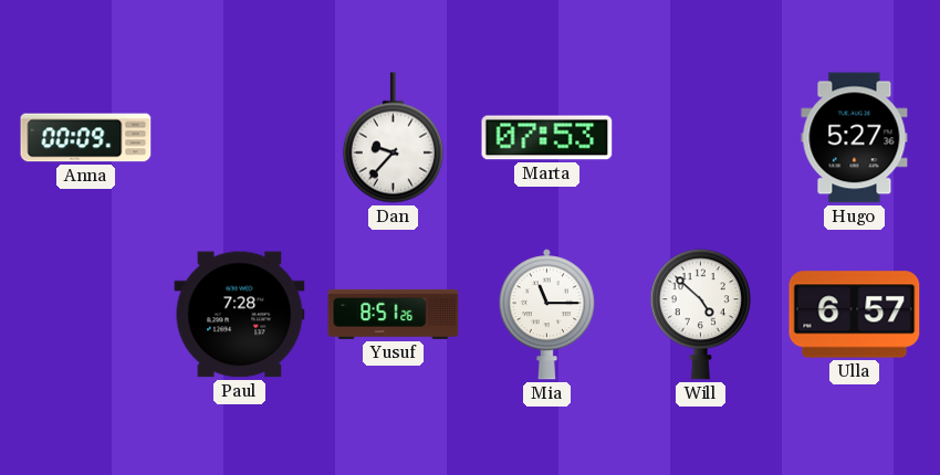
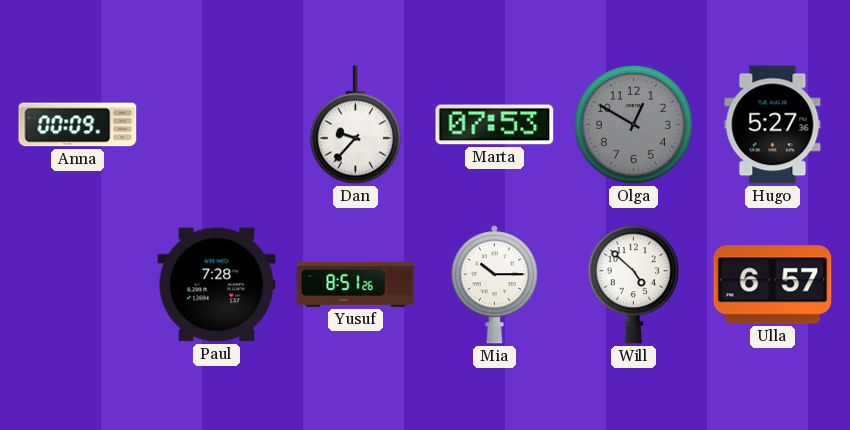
Olga: none -> 12:50
Mia: 11:15 -> 10:15
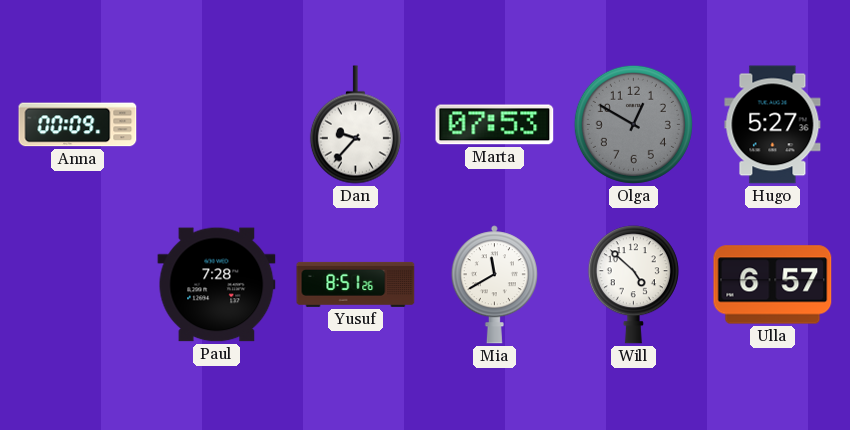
Mia: 10:15 -> 11:40
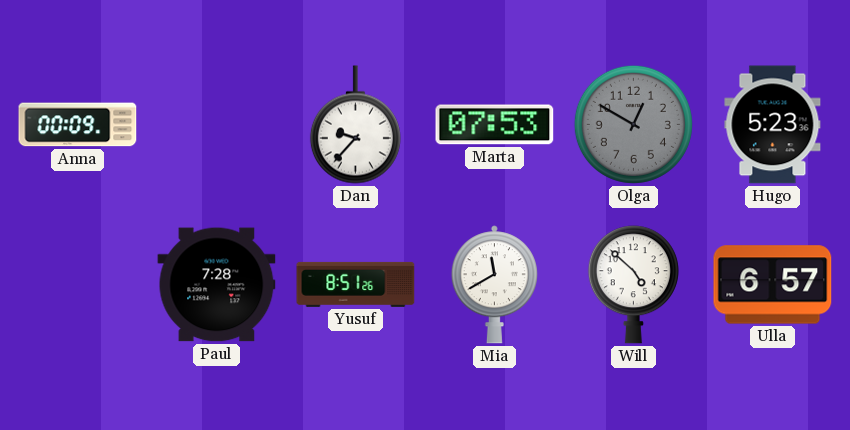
Hugo: 5:27 -> 5:23
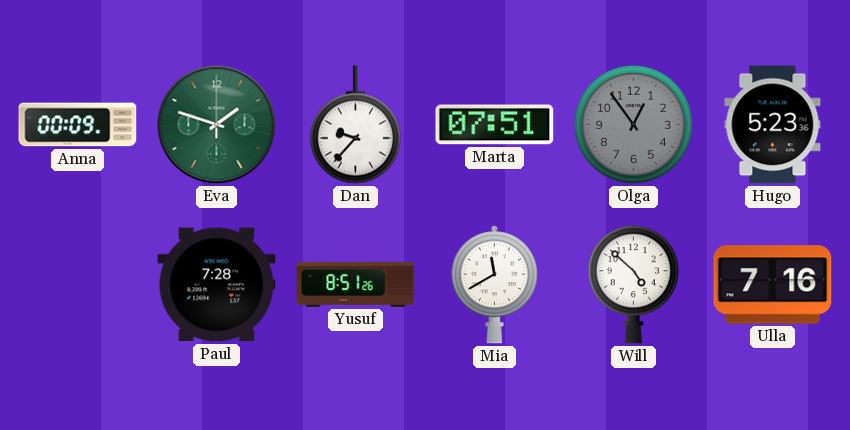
Eva: none -> 1:48
Marta: 07:53 -> 07:51
Olga: 12:50 -> 12:54
Ulla: 6:57 -> 7:16
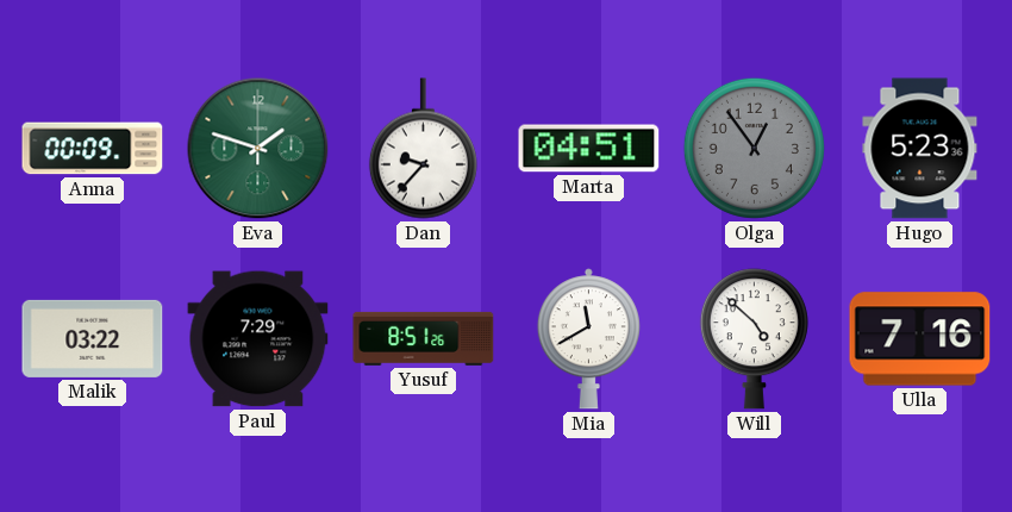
Marta: 07:51 -> 04:51
Malik: none -> 03:22
Paul: 7:28 -> 7:29
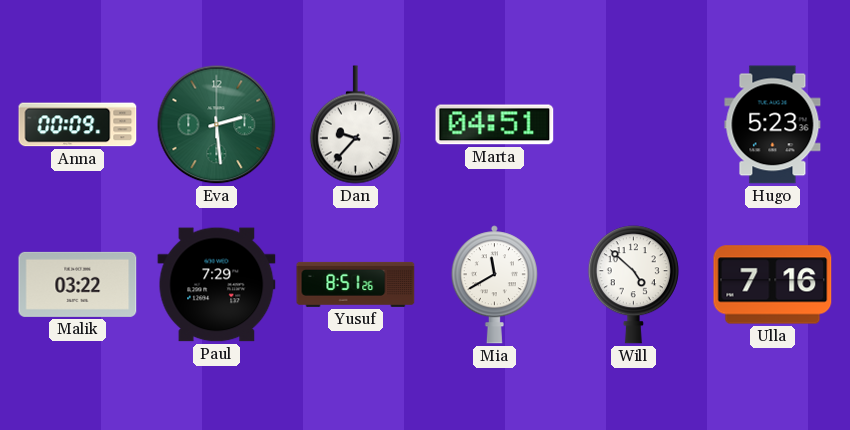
Eva: 1:48 -> 2:29
Olga: 12:54 -> none
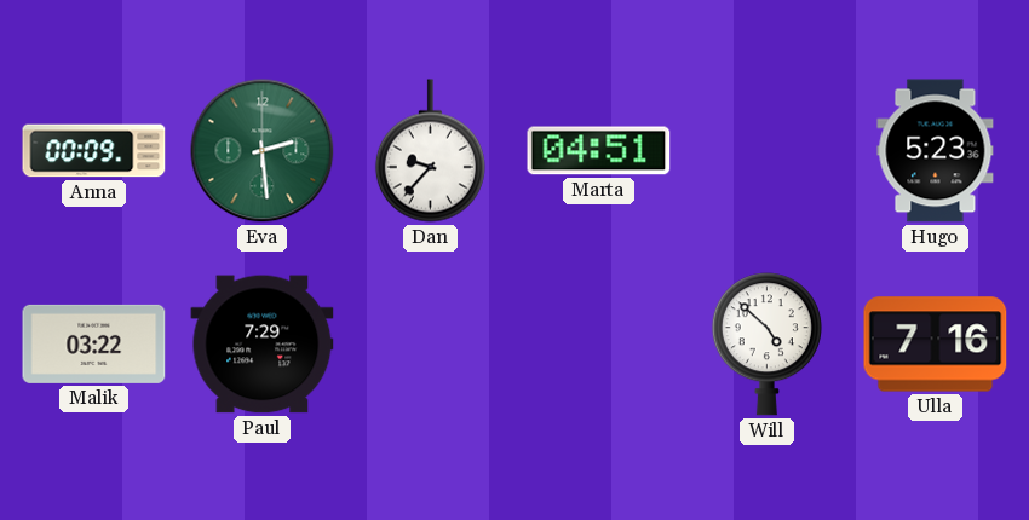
Yusuf: 8:51 -> none
Mia: 11:40 -> none
